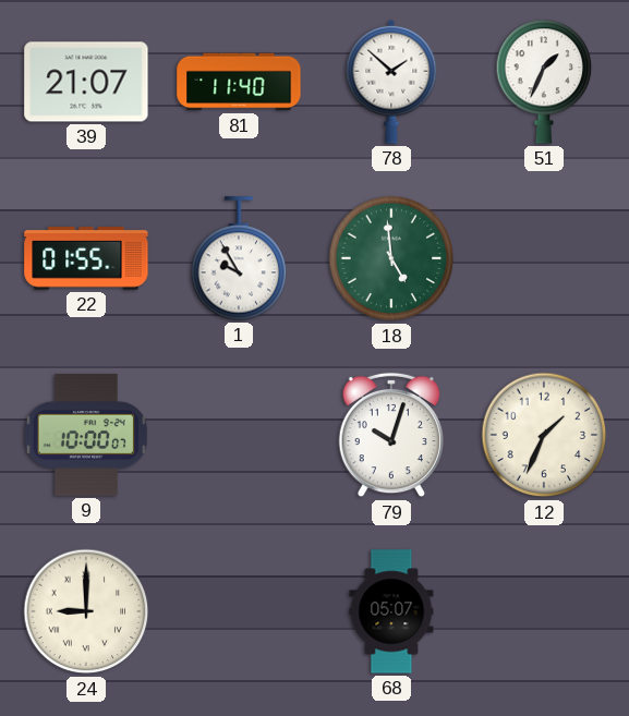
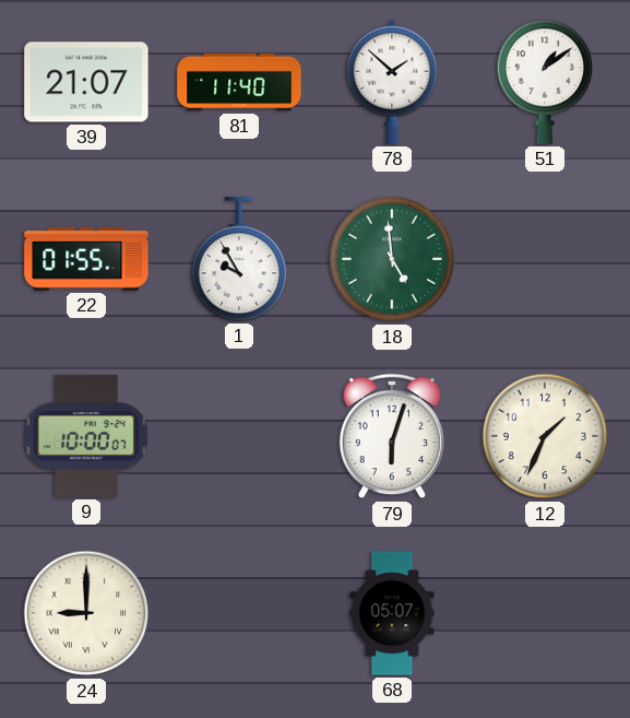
51: 1:34 -> 1:09
79: 10:03 -> 6:03
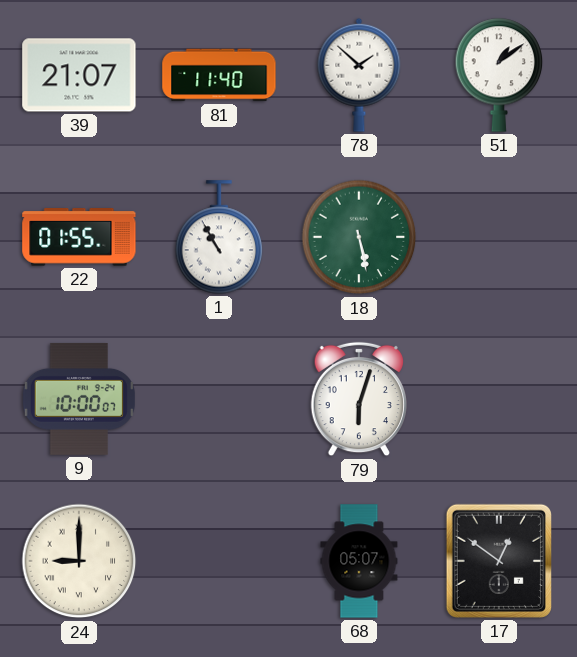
1: 9:55 -> 10:55
18: 4:59 -> 5:28
12: 1:34 -> none
17: none -> 12:51
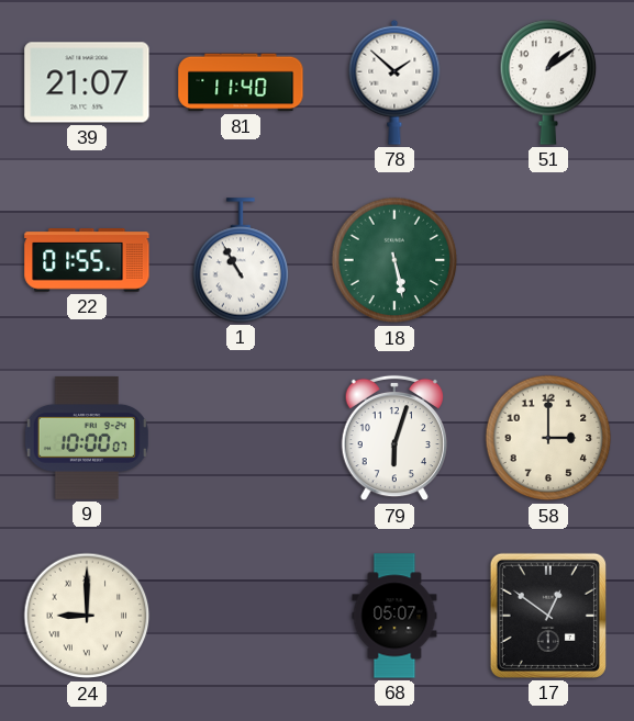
58: none -> 3:00
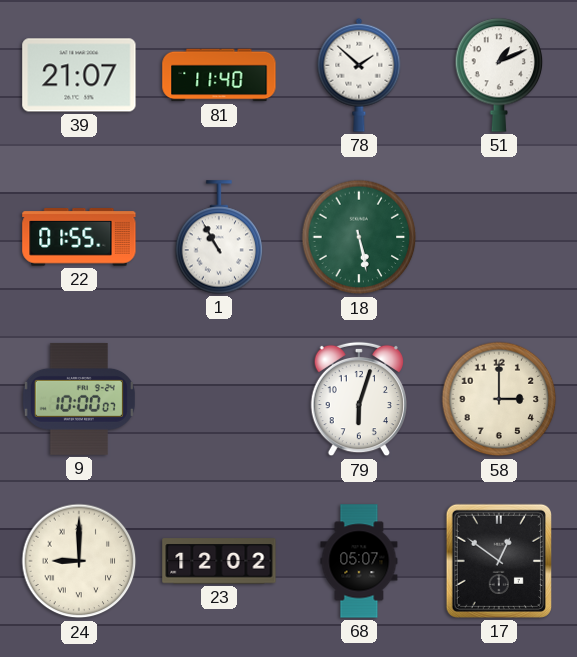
51: 1:09 -> 1:11
23: none -> 12:02
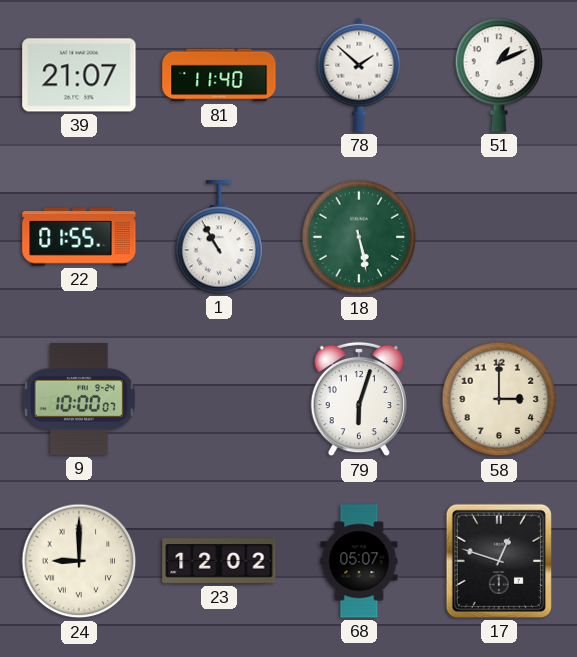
17: 12:51 -> 12:48
